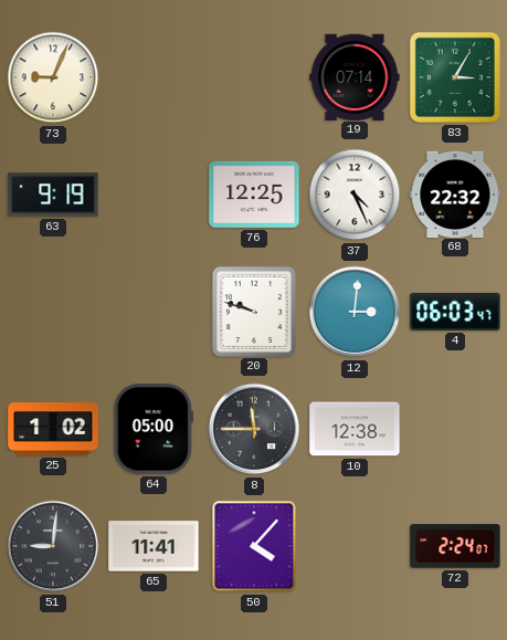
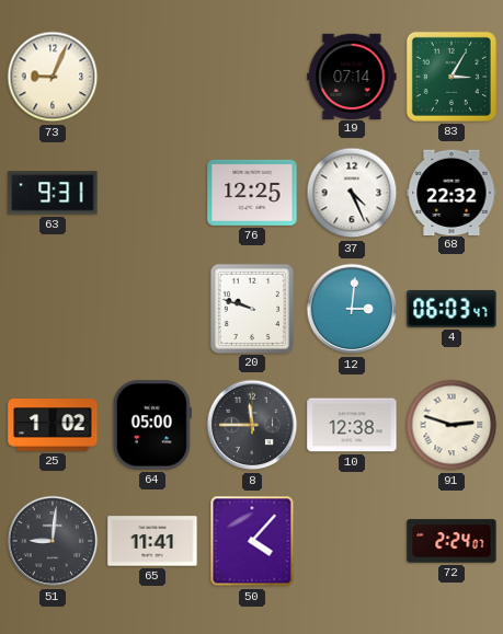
63: 9:19 -> 9:31
91: none -> 2:48
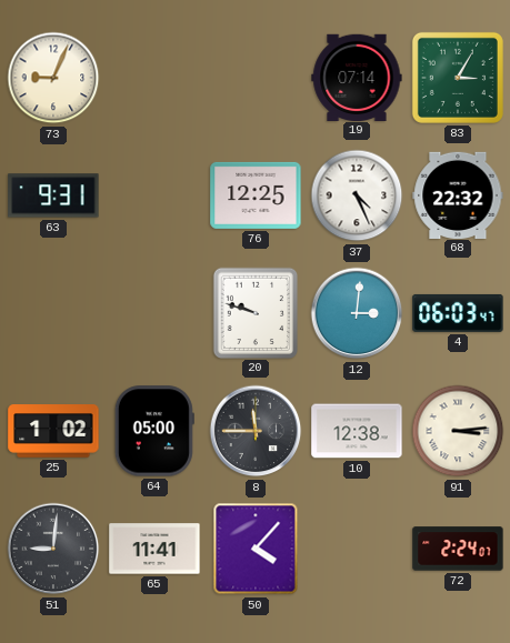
91: 2:48 -> 3:14
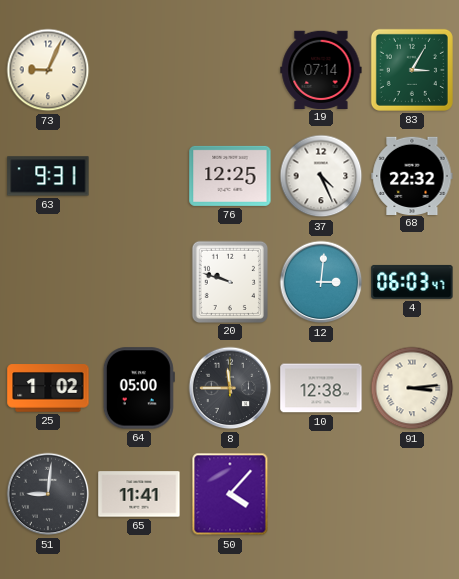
72: 2:24 -> none
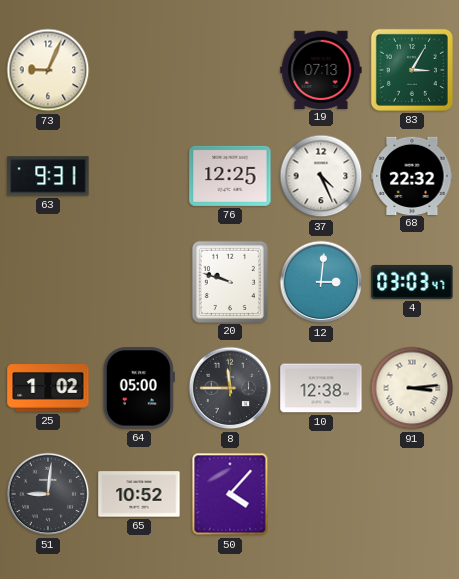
19: 07:14 -> 07:13
4: 06:03 -> 03:03
65: 11:41 -> 10:52
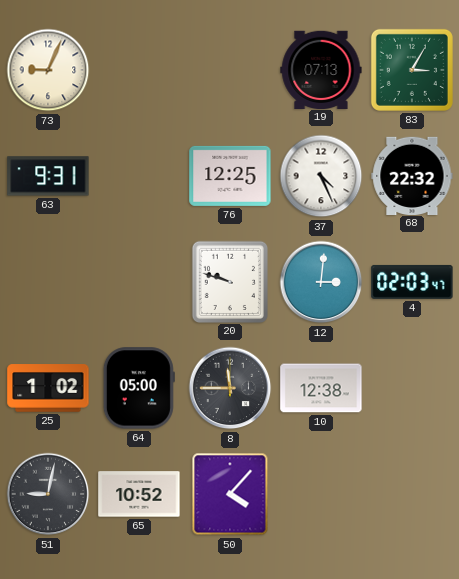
4: 03:03 -> 02:03
91: 3:14 -> none
51: 9:01 -> 9:02
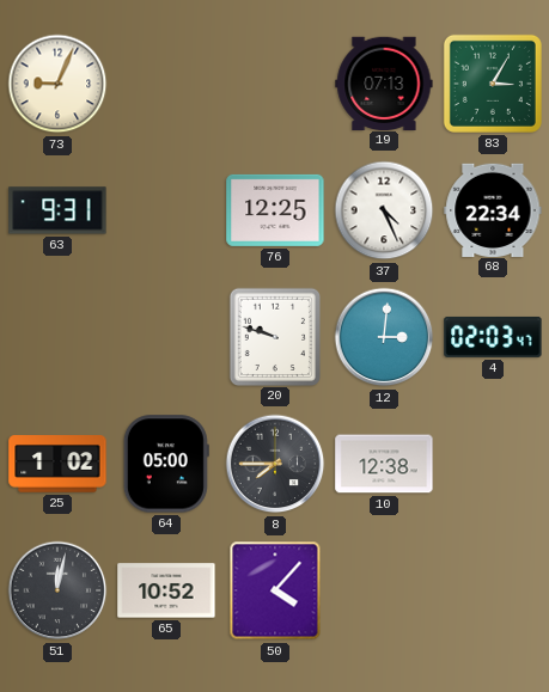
68: 22:32 -> 22:34
8: 11:45 -> 7:45
51: 9:02 -> 12:02
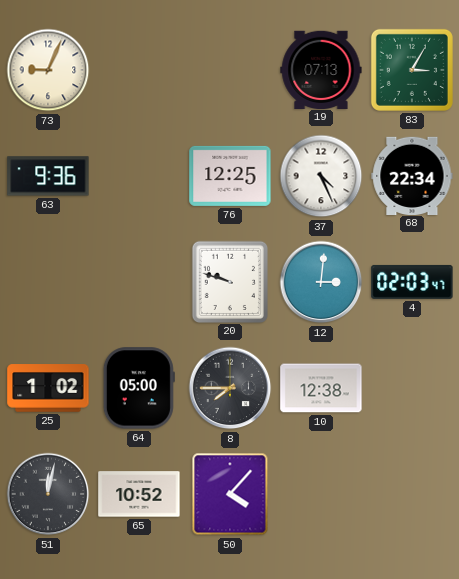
63: 9:31 -> 9:36
